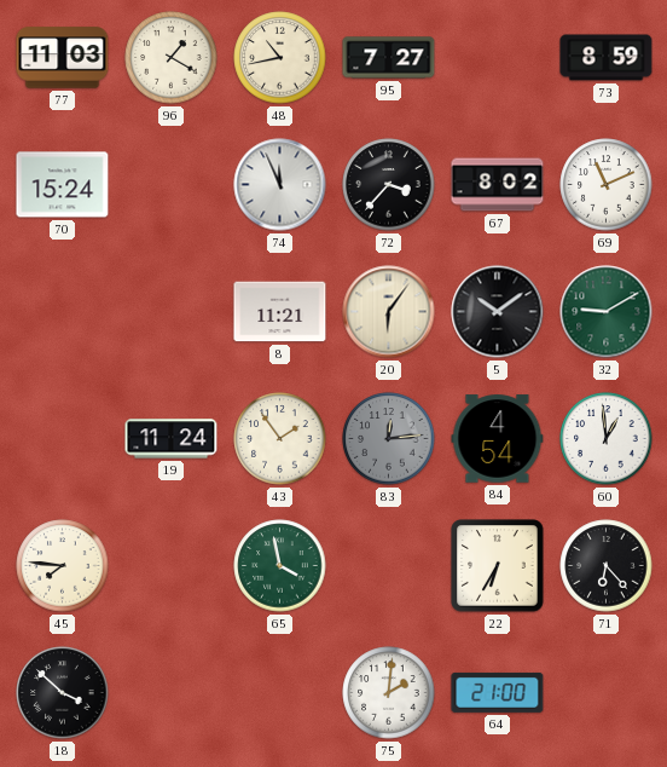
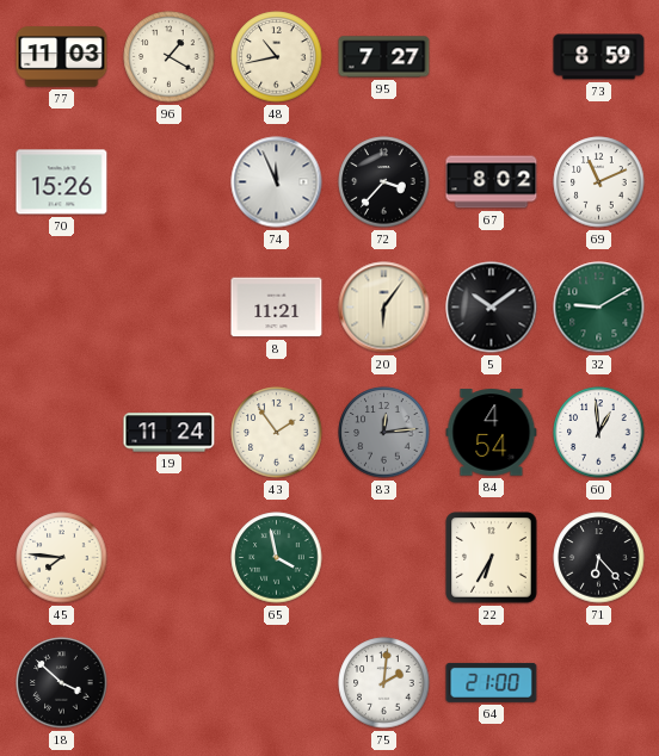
70: 15:24 -> 15:26
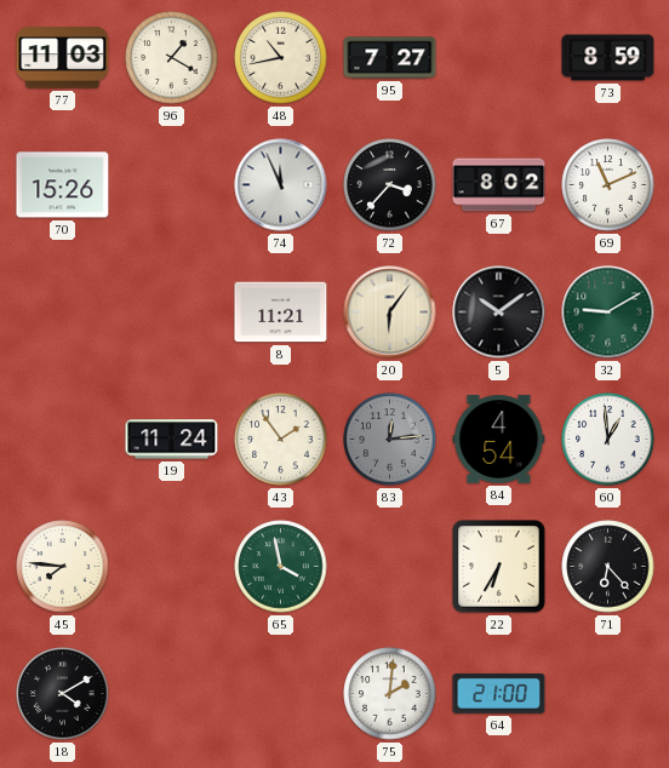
18: 3:52 -> 4:10
